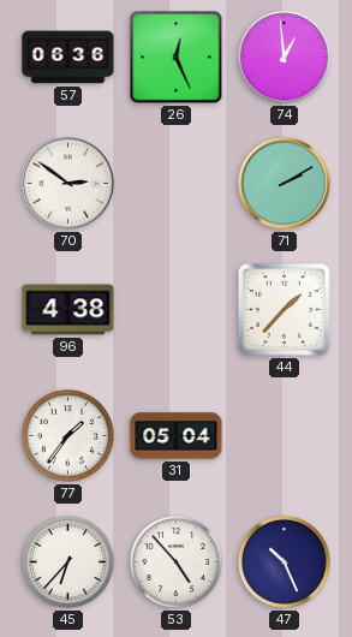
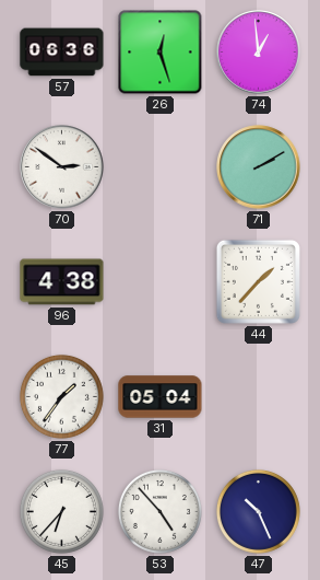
26: 12:26 -> 12:27
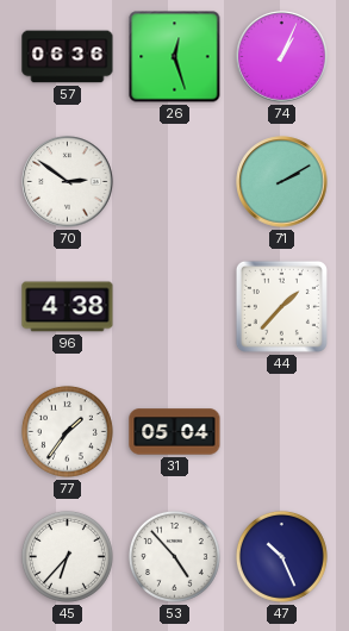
74: 12:59 -> 1:04
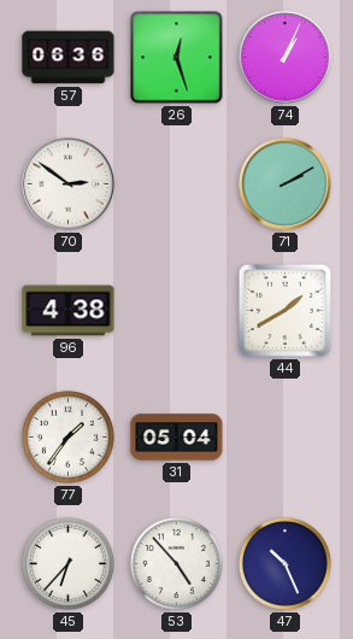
44: 1:37 -> 1:40
